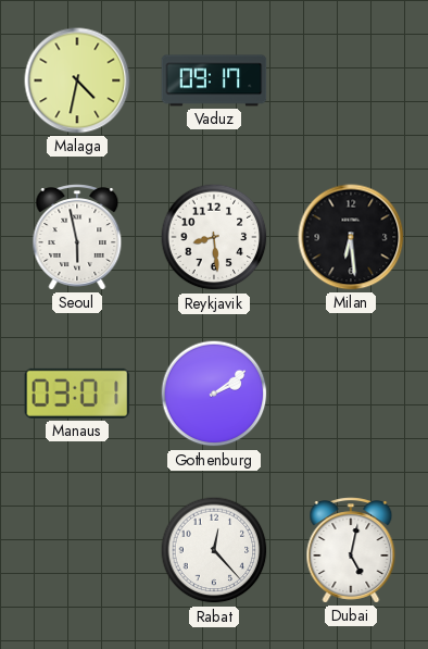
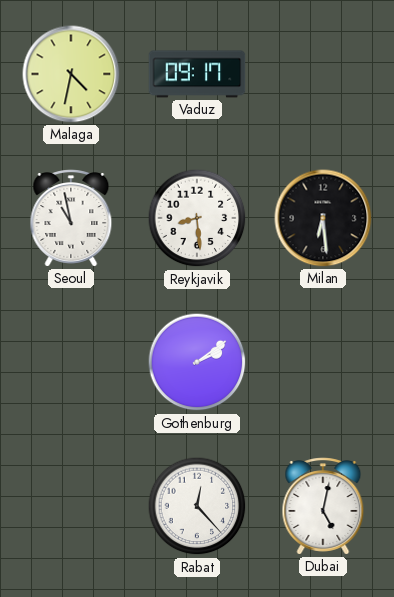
Seoul: 5:58 -> 10:58
Manaus: 03:01 -> none
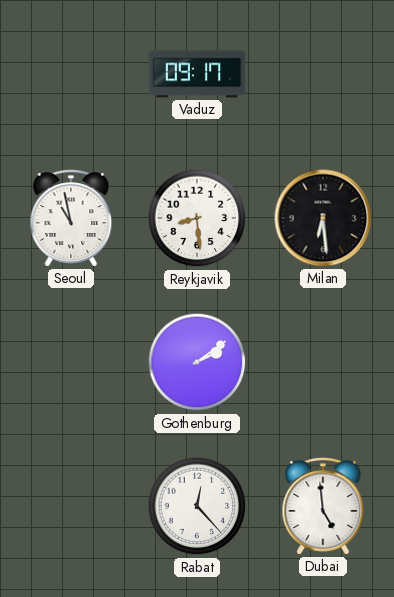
Malaga: 4:32 -> none
Dubai: 5:02 -> 4:59
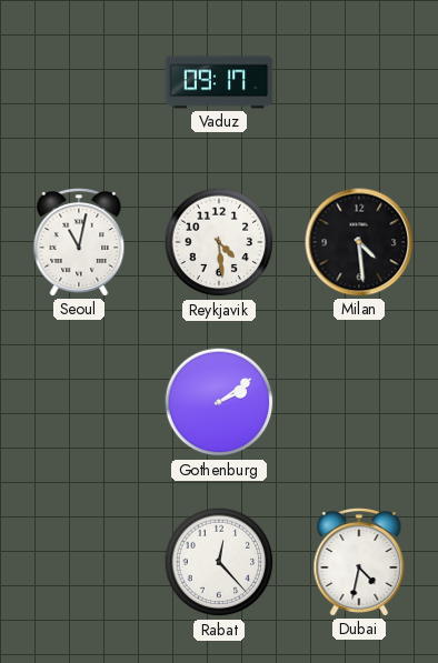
Seoul: 10:58 -> 11:02
Reykjavik: 8:29 -> 4:29
Milan: 6:29 -> 4:29
Dubai: 4:59 -> 4:32
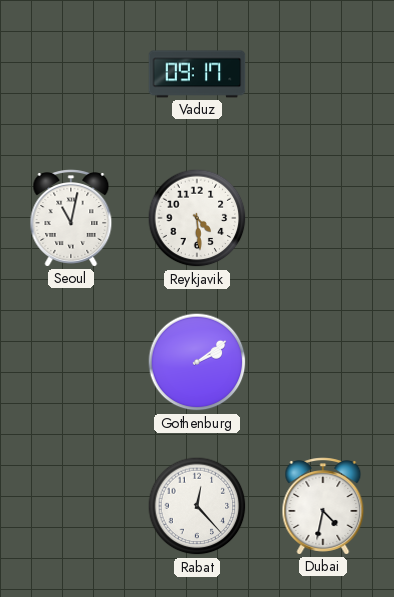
Milan: 4:29 -> none
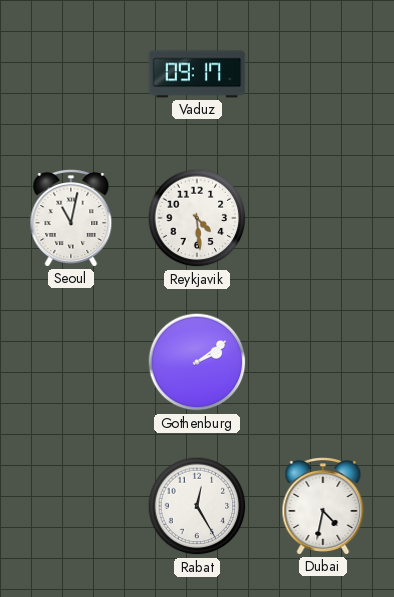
Rabat: 12:23 -> 12:25
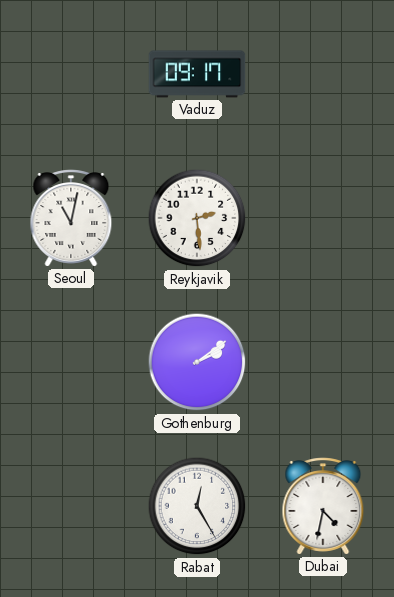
Reykjavik: 4:29 -> 2:29
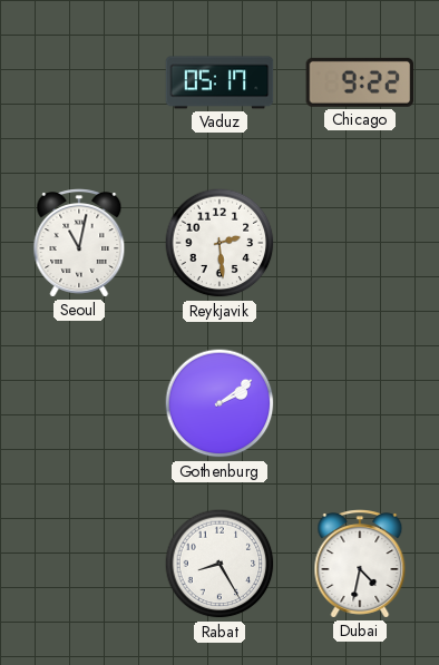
Vaduz: 09:17 -> 05:17
Chicago: none -> 9:22
Rabat: 12:25 -> 8:25
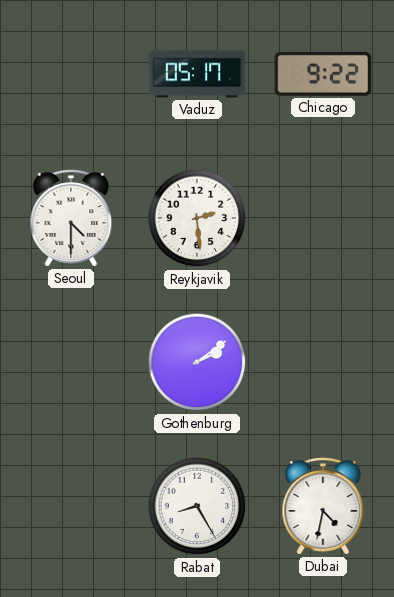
Seoul: 11:02 -> 4:30
